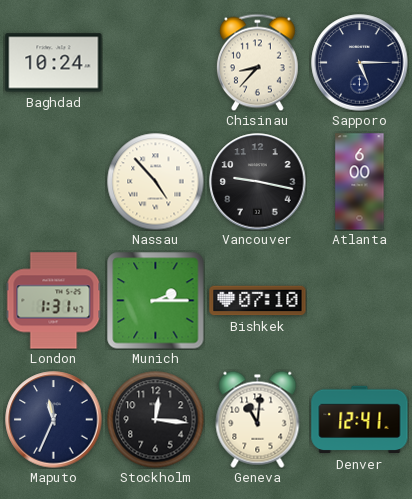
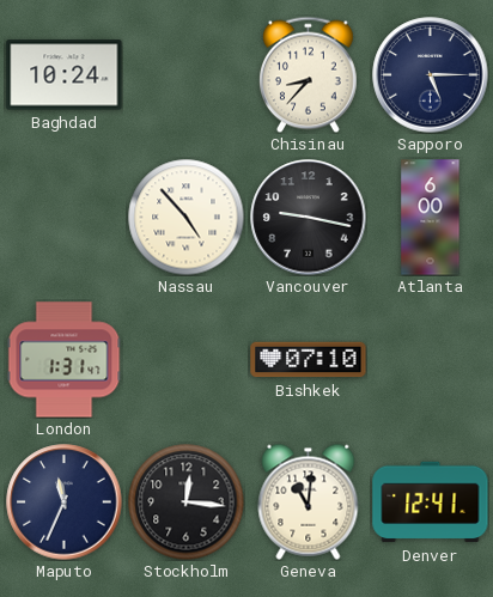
Munich: 2:15 -> none
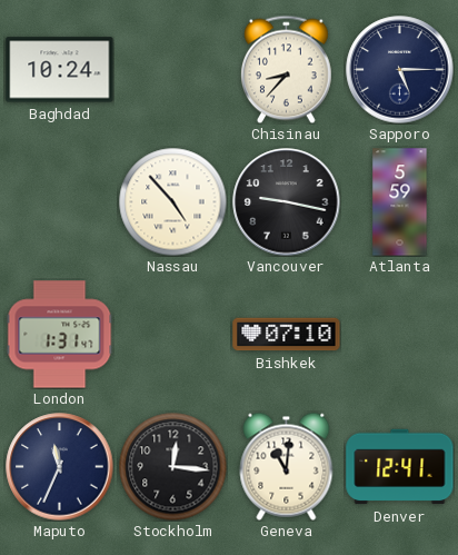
Atlanta: 6:00 -> 5:59
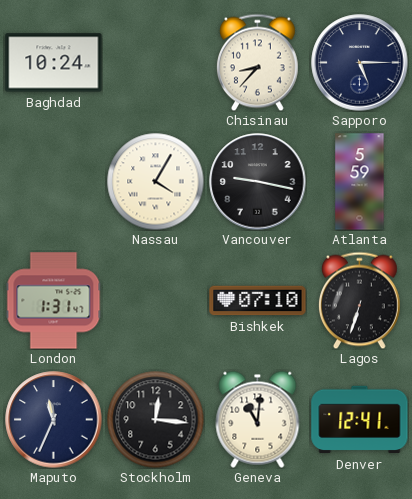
Nassau: 4:53 -> 4:05
Lagos: none -> 6:33
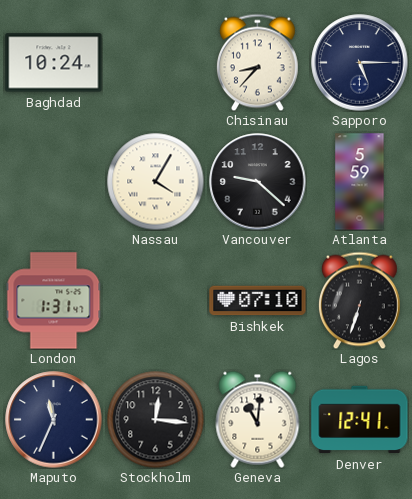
Vancouver: 9:17 -> 9:22
